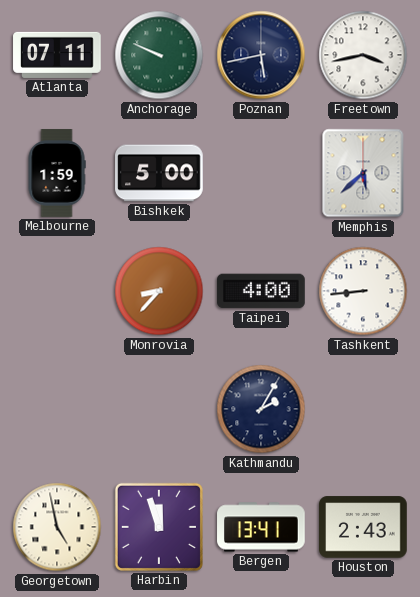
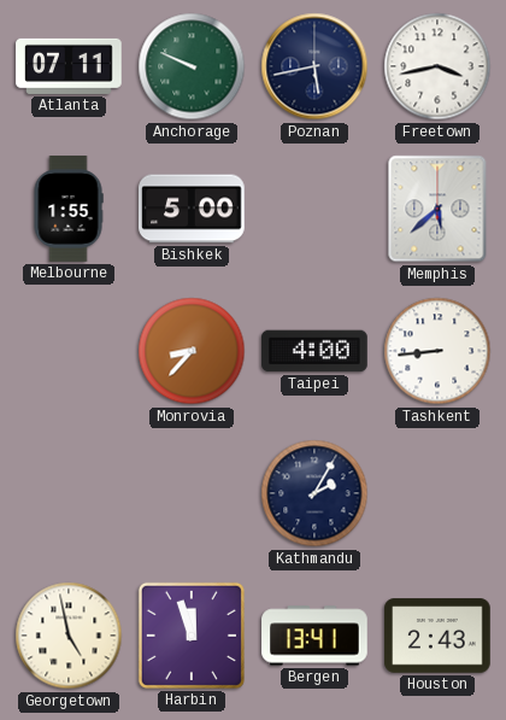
Melbourne: 1:59 -> 1:55
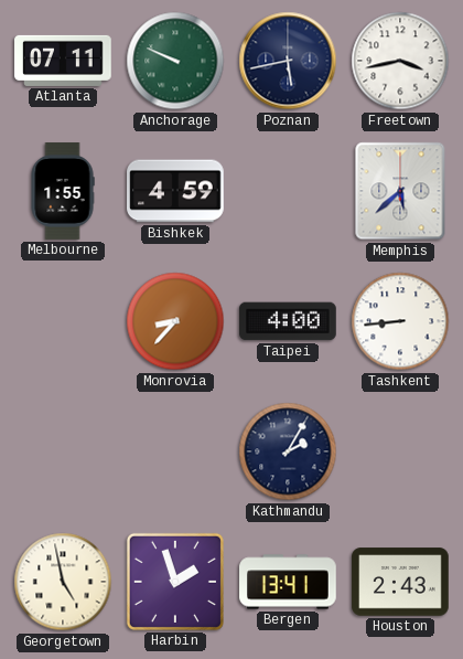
Bishkek: 5:00 -> 4:59
Harbin: 11:57 -> 1:57
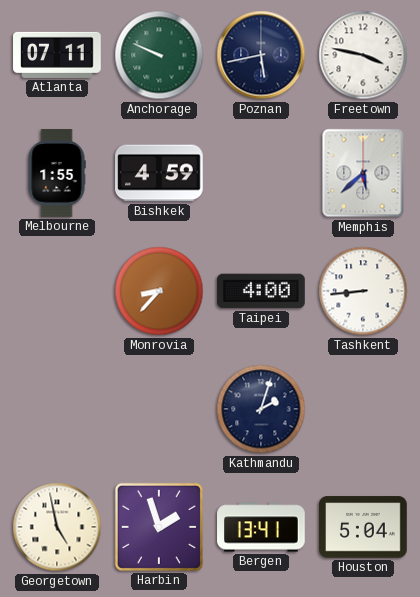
Freetown: 3:43 -> 3:47
Kathmandu: 2:05 -> 2:03
Houston: 2:43 -> 5:04
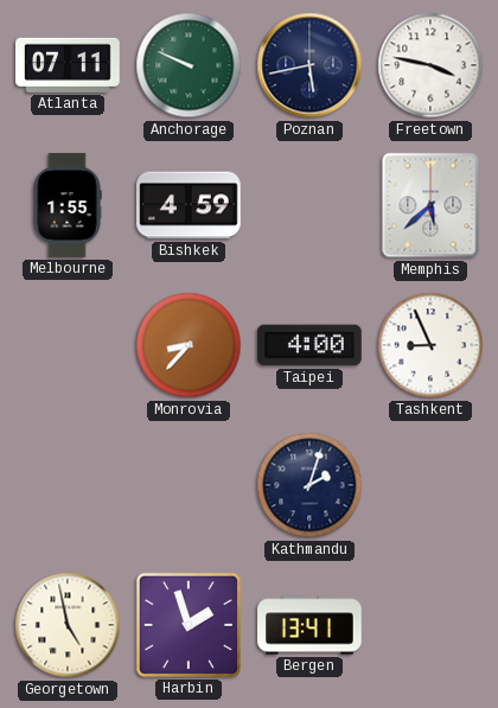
Tashkent: 8:44 -> 8:56
Houston: 5:04 -> none
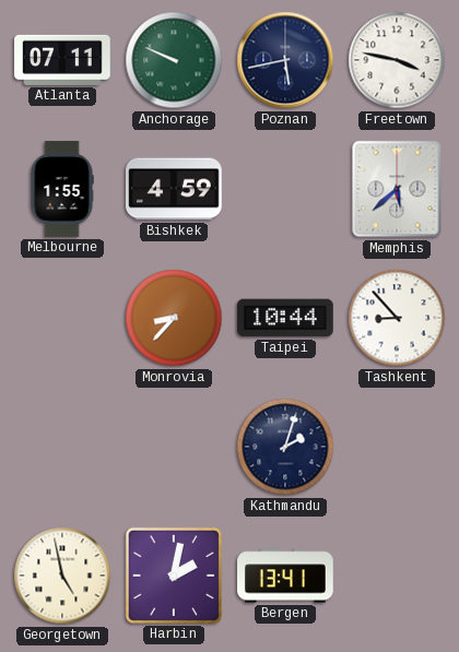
Taipei: 4:00 -> 10:44
Tashkent: 8:56 -> 8:53
Harbin: 1:57 -> 2:02
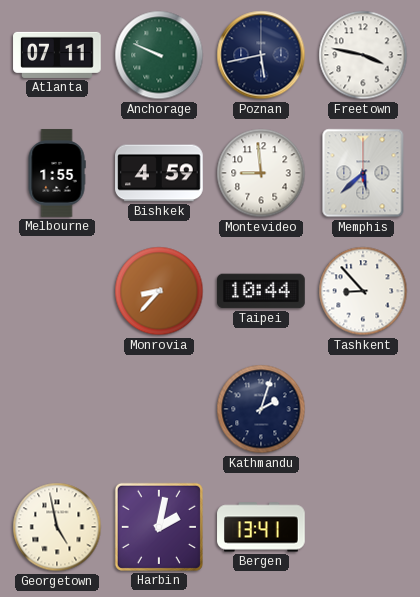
Montevideo: none -> 8:59
